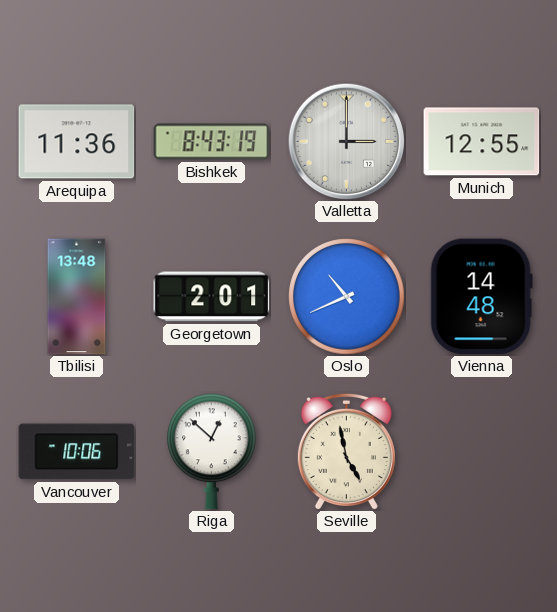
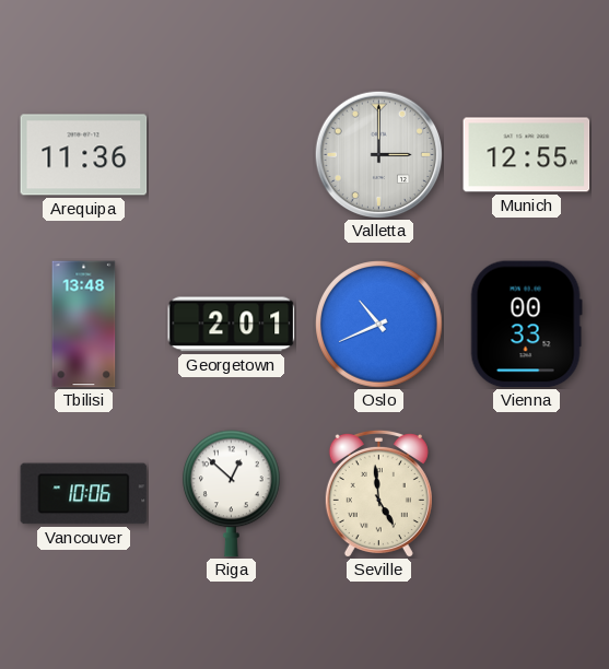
Bishkek: 8:43 -> none
Vienna: 14:48 -> 00:33
Seville: 4:58 -> 4:59
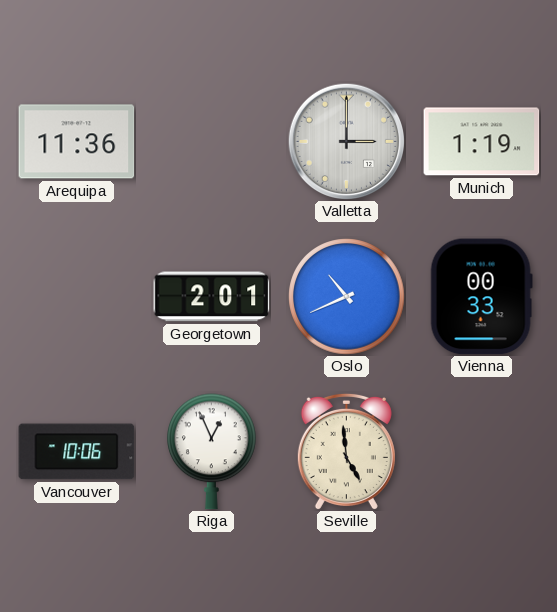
Munich: 12:55 -> 1:19
Tbilisi: 13:48 -> none
Riga: 12:52 -> 12:56
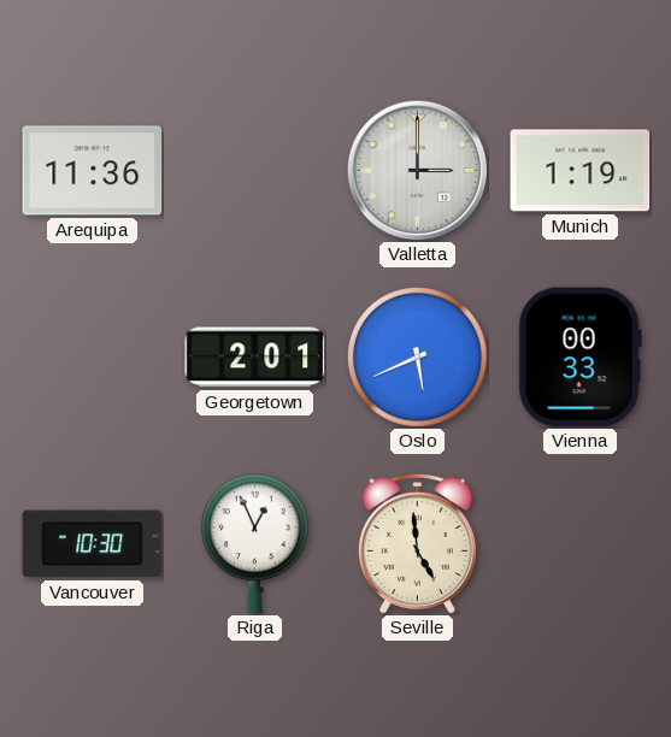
Oslo: 10:41 -> 5:41
Vancouver: 10:06 -> 10:30
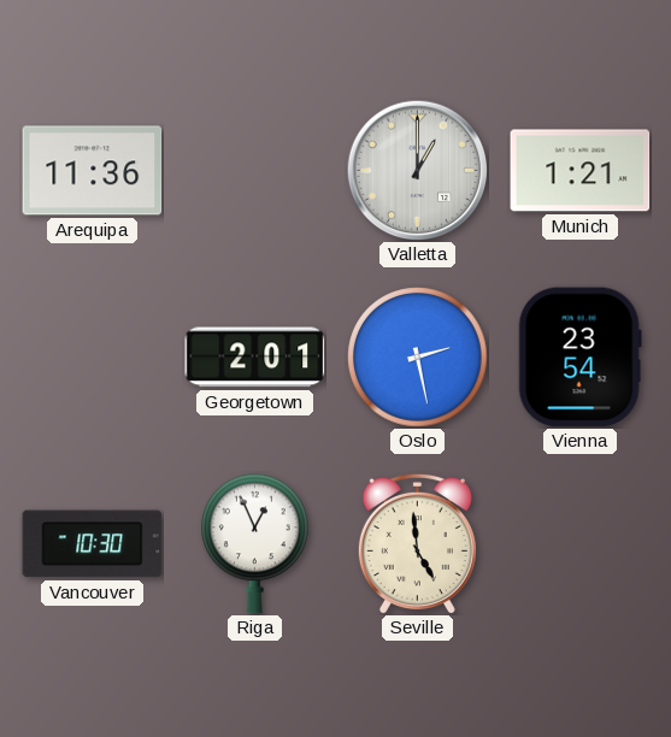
Valletta: 3:00 -> 1:00
Munich: 1:19 -> 1:21
Oslo: 5:41 -> 2:28
Vienna: 00:33 -> 23:54
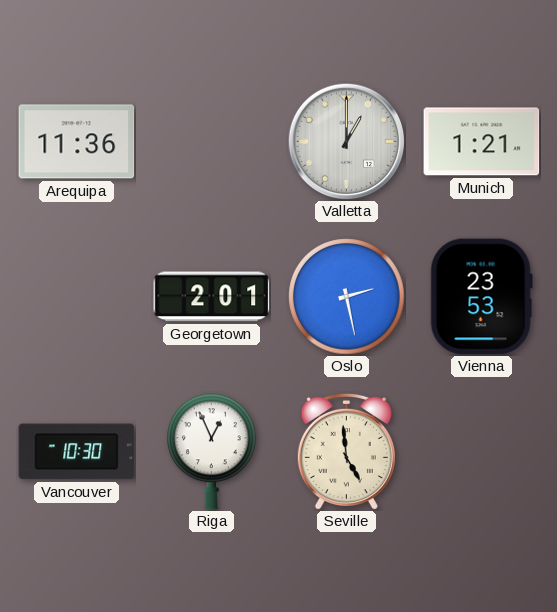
Vienna: 23:54 -> 23:53
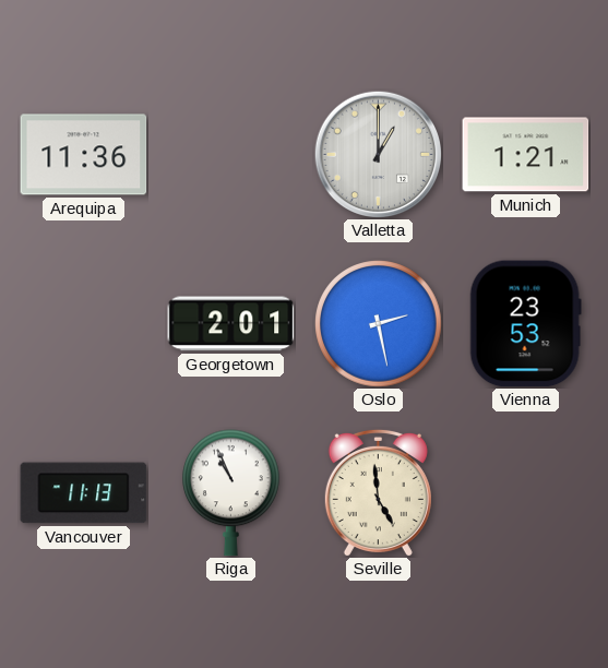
Vancouver: 10:30 -> 11:13
Riga: 12:56 -> 10:56
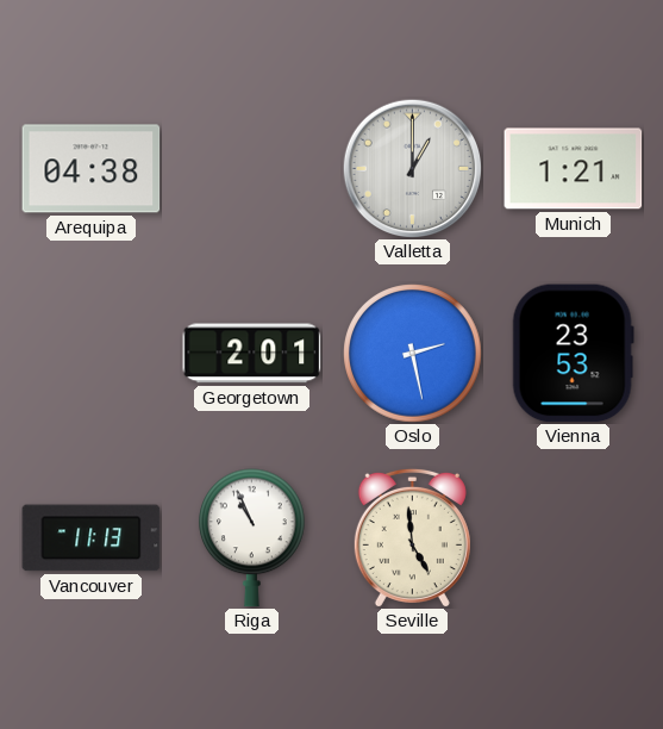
Arequipa: 11:36 -> 04:38
